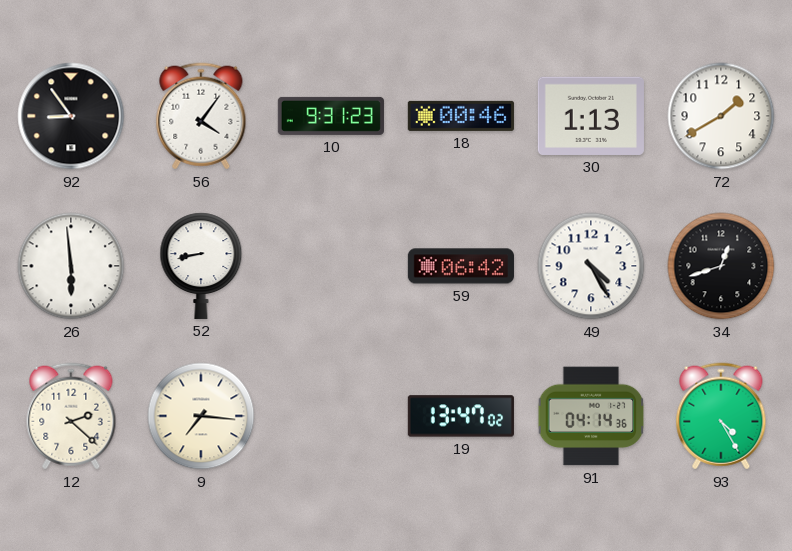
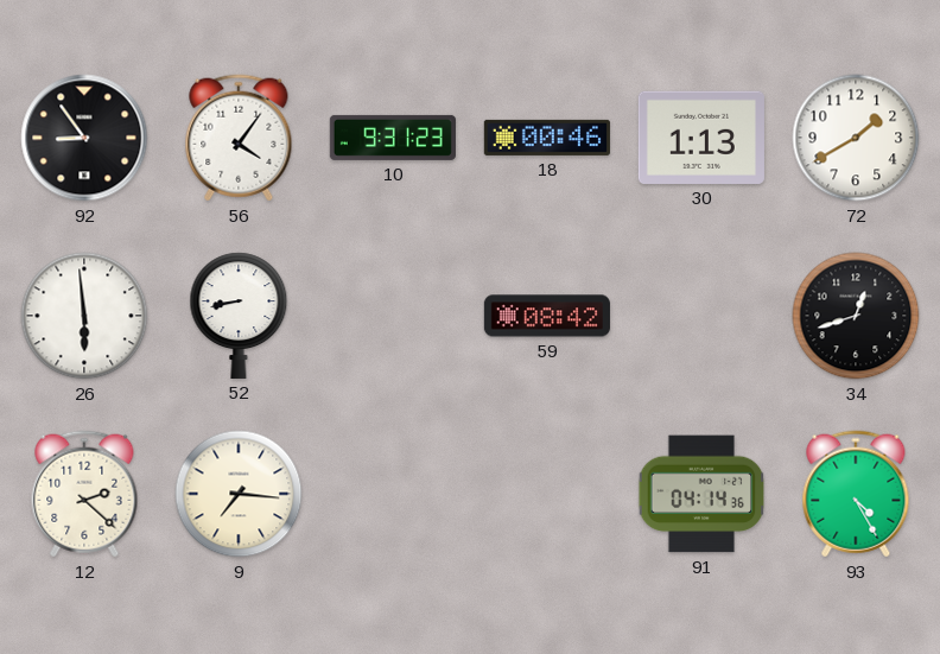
59: 06:42 -> 08:42
49: 4:25 -> none
19: 13:47 -> none
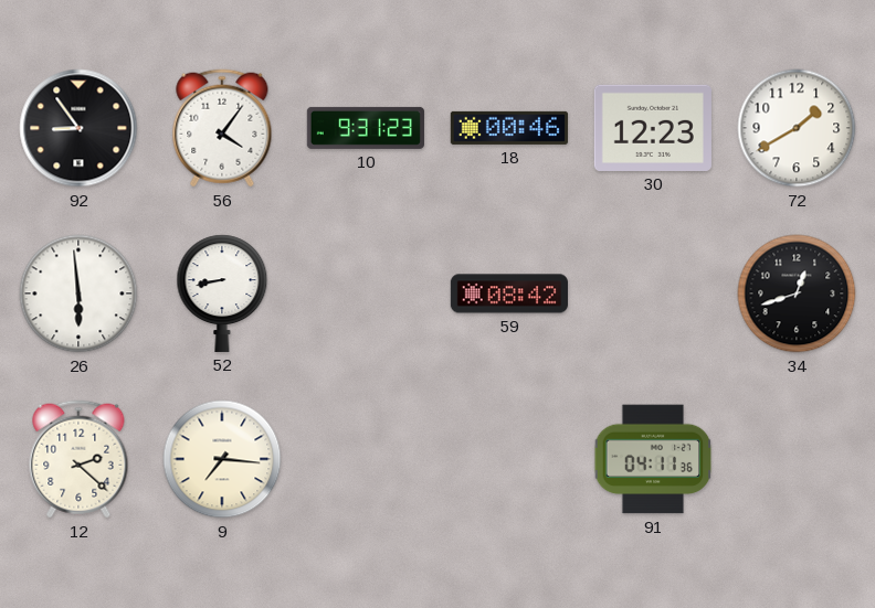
30: 1:13 -> 12:23
91: 04:14 -> 04:11
93: 4:25 -> none
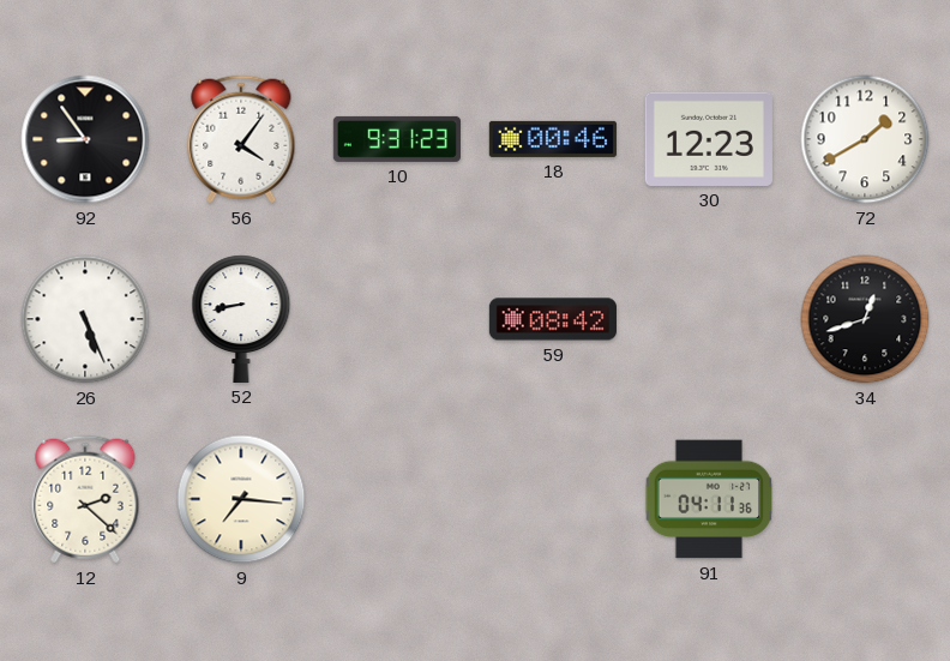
26: 5:59 -> 5:26
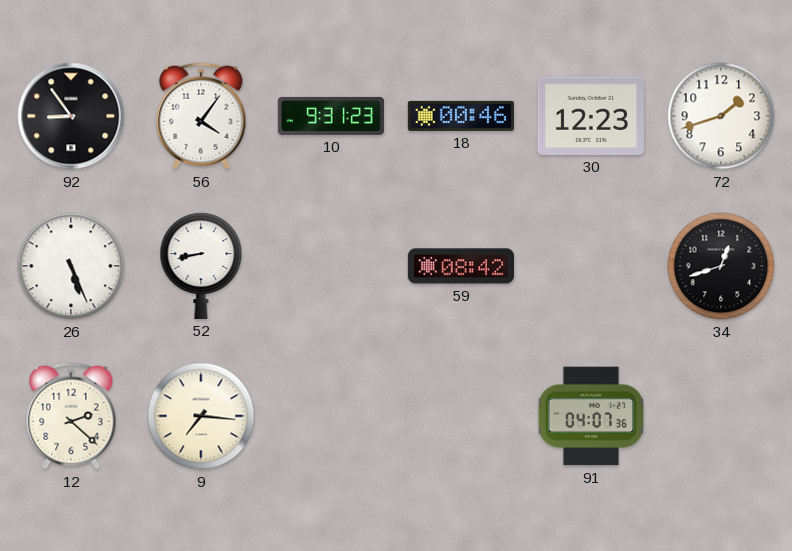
72: 1:40 -> 1:42
91: 04:11 -> 04:07
